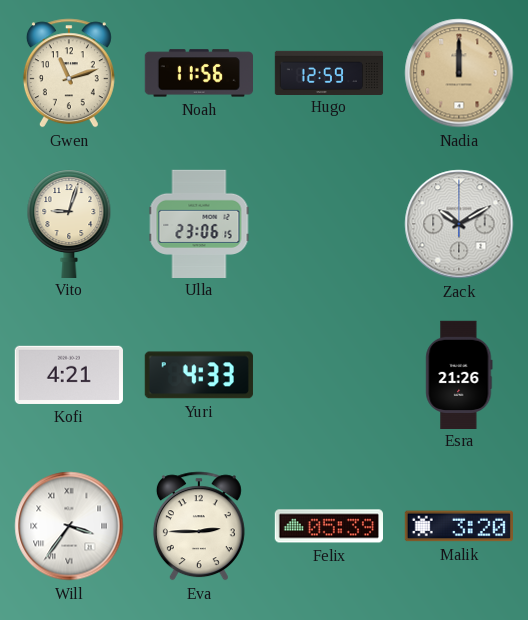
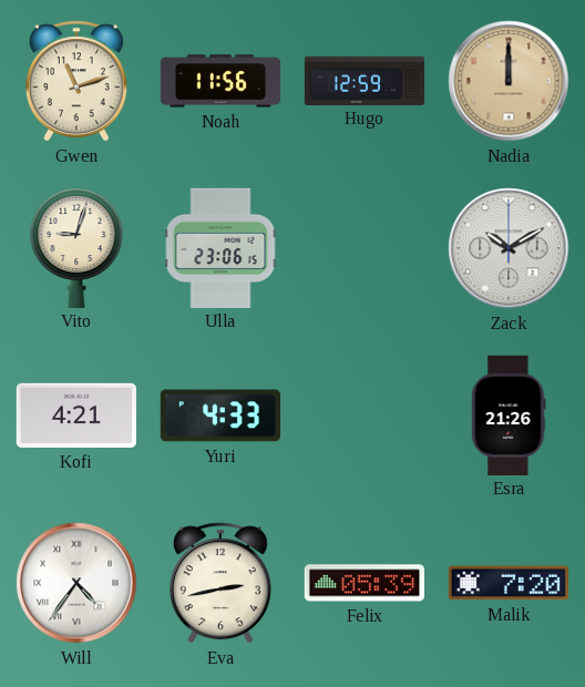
Will: 3:36 -> 4:36
Eva: 2:45 -> 2:43
Malik: 3:20 -> 7:20
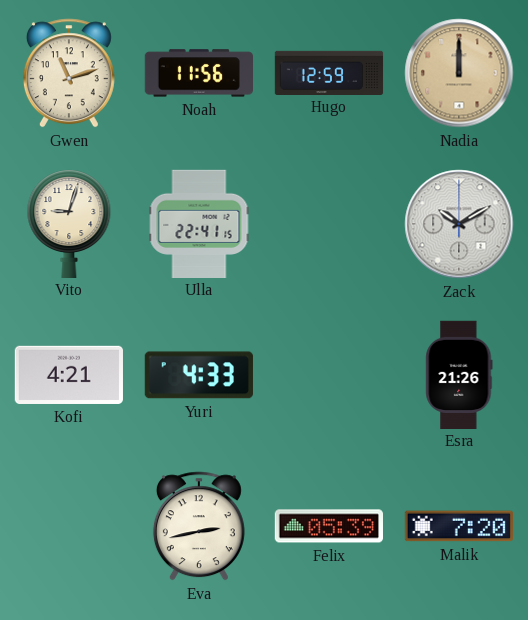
Ulla: 23:06 -> 22:41
Will: 4:36 -> none
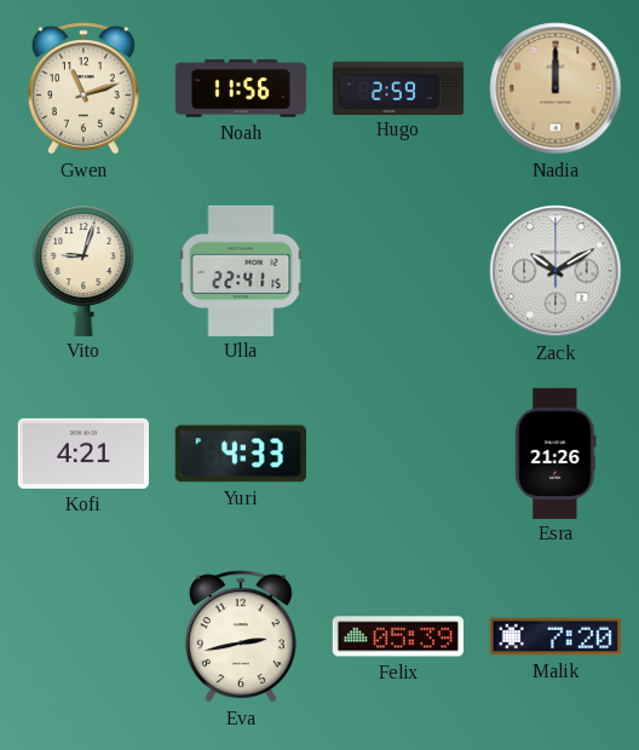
Hugo: 12:59 -> 2:59
